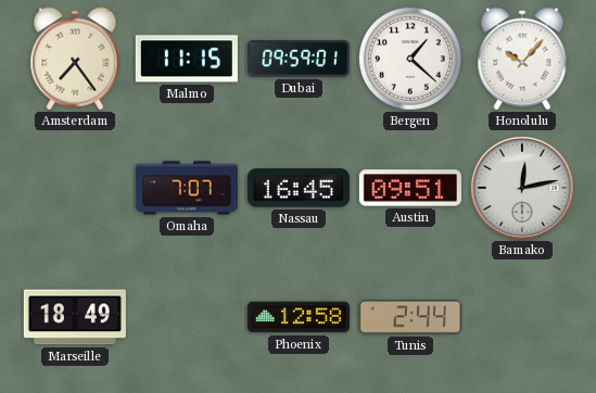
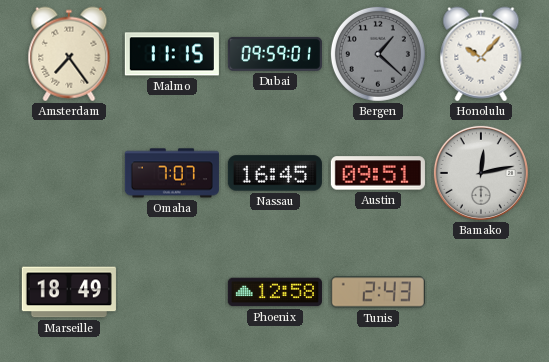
Bergen dial: white -> grey
Tunis: 2:44 -> 2:43
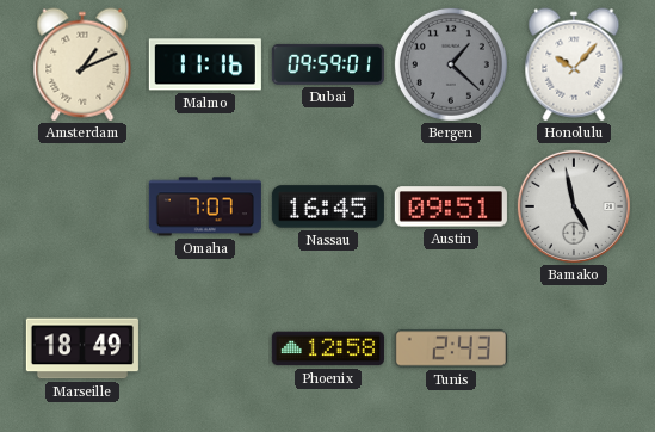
Amsterdam: 7:24 -> 1:11
Malmo: 11:15 -> 11:16
Bamako: 12:13 -> 4:58
